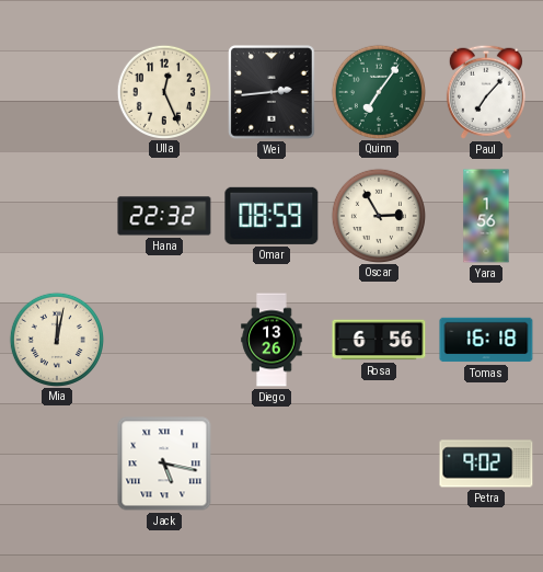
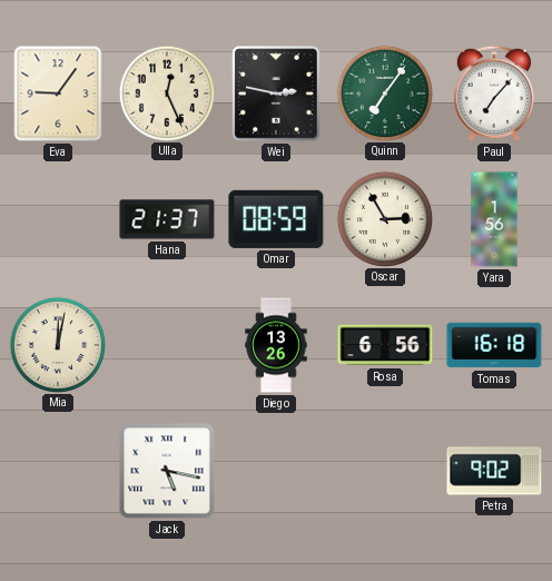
Eva: none -> 9:06
Wei: 2:44 -> 2:47
Hana: 22:32 -> 21:37
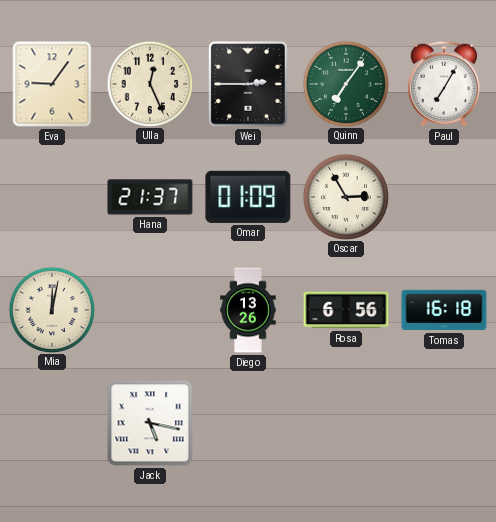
Wei: 2:47 -> 2:45
Paul: 7:07 -> 7:05
Omar: 08:59 -> 01:09
Yara: 1:56 -> none
Petra: 9:02 -> none
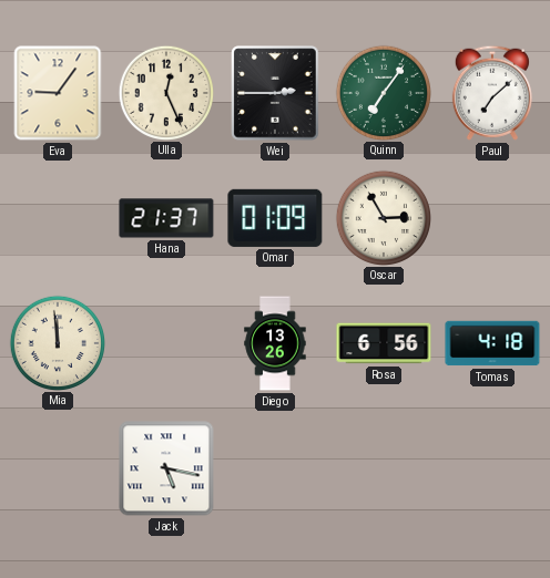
Paul: 7:05 -> 7:08
Mia: 12:02 -> 11:59
Tomas: 16:18 -> 4:18
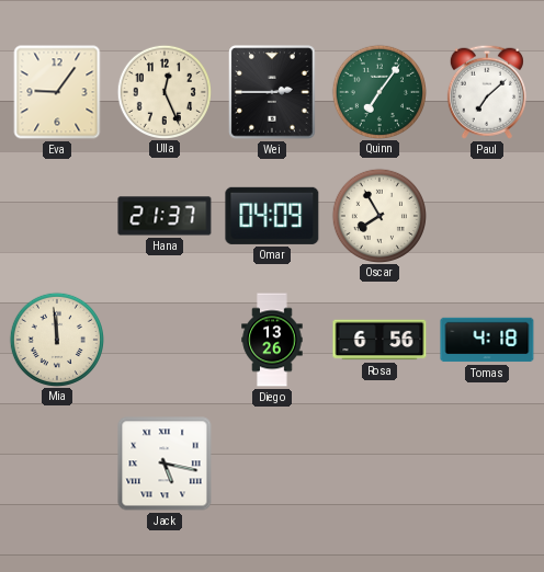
Omar: 01:09 -> 04:09
Oscar: 2:55 -> 7:55
